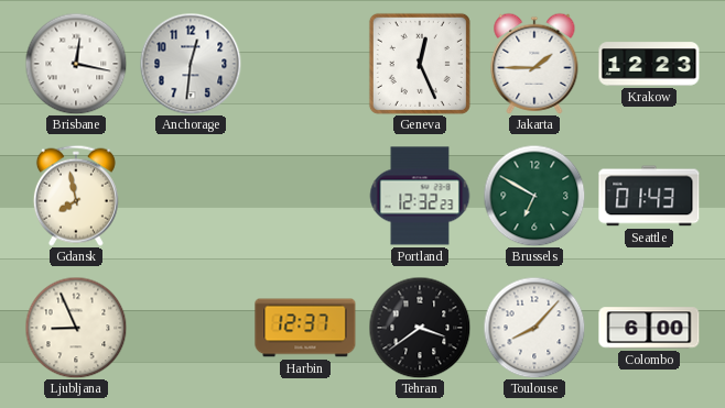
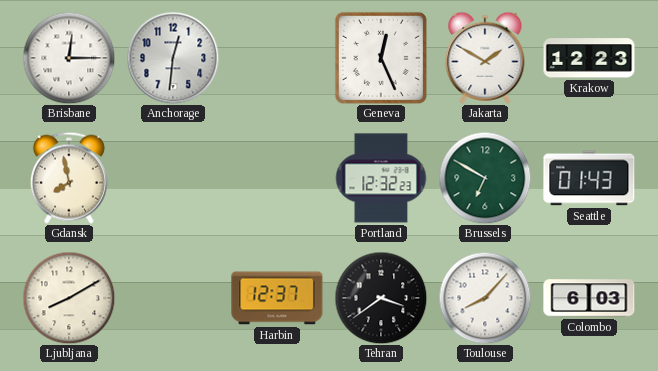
Brisbane: 12:17 -> 12:15
Jakarta: 1:45 -> 1:50
Ljubljana: 8:56 -> 8:10
Colombo: 6:00 -> 6:03
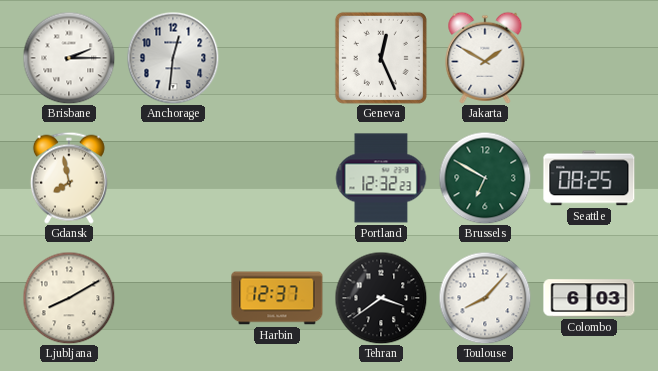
Brisbane: 12:15 -> 2:15
Krakow: 12:23 -> none
Seattle: 01:43 -> 08:25
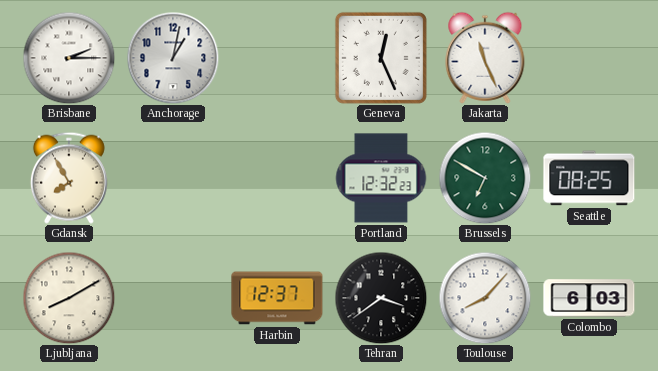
Anchorage: 12:31 -> 1:02
Jakarta: 1:50 -> 11:26
Gdansk: 7:58 -> 7:55
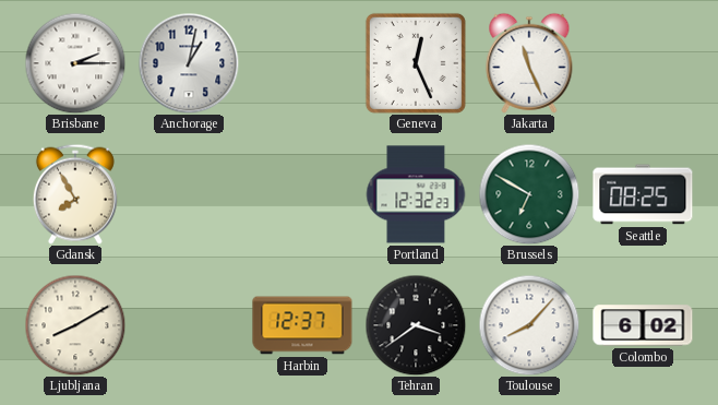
Colombo: 6:03 -> 6:02
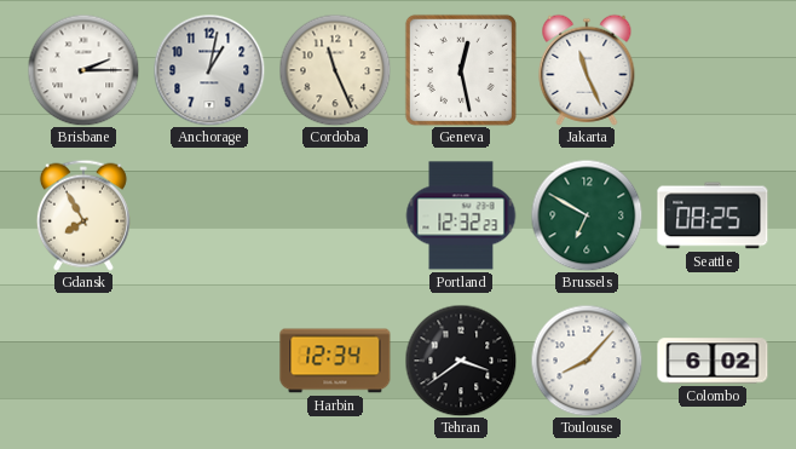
Cordoba: none -> 11:26
Geneva: 12:26 -> 12:28
Ljubljana: 8:10 -> none
Harbin: 12:37 -> 12:34
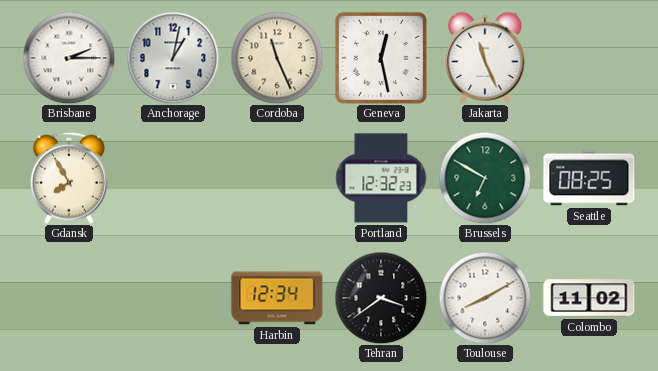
Toulouse: 8:07 -> 8:10
Colombo: 6:02 -> 11:02
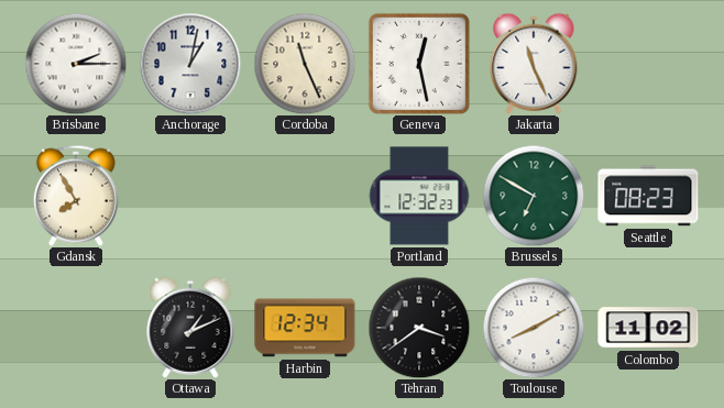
Seattle: 08:25 -> 08:23
Ottawa: none -> 1:11
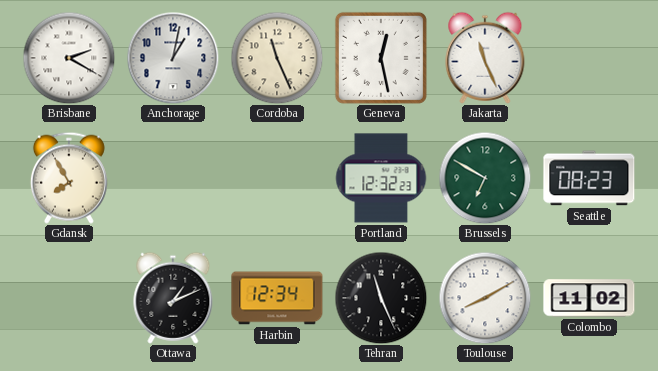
Brisbane: 2:15 -> 2:20
Tehran: 3:39 -> 11:26
